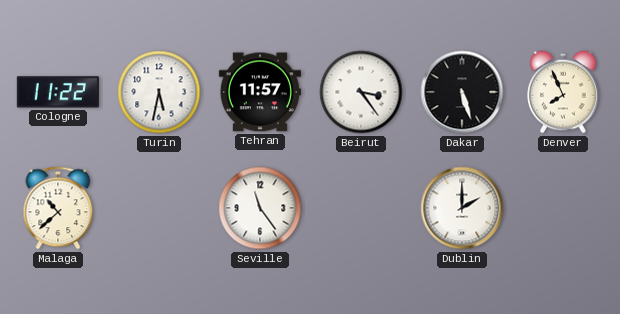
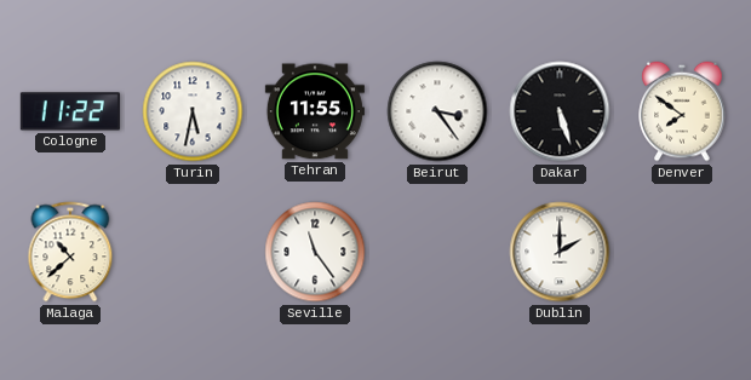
Tehran: 11:57 -> 11:55
Denver: 7:56 -> 7:51
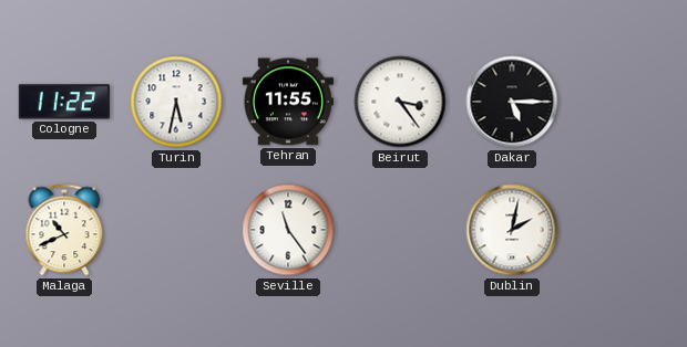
Dakar: 5:27 -> 5:15
Denver: 7:51 -> none
Malaga: 10:38 -> 10:41
Dublin: 2:00 -> 2:02
